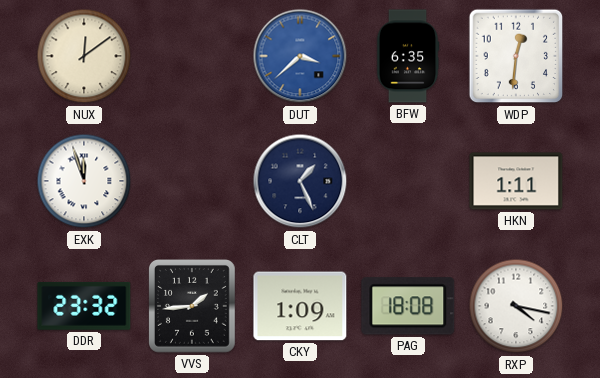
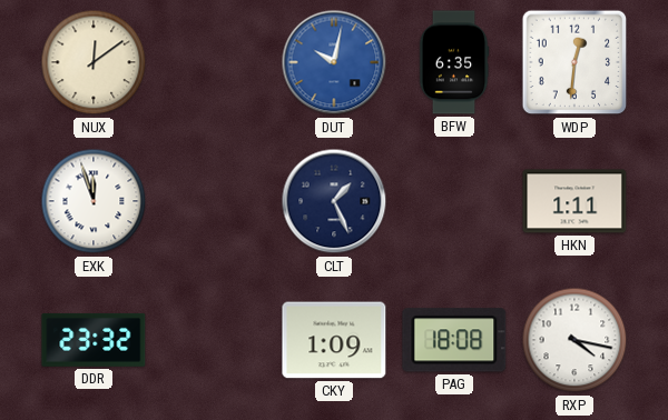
DUT: 3:38 -> 10:02
VVS: 1:44 -> none
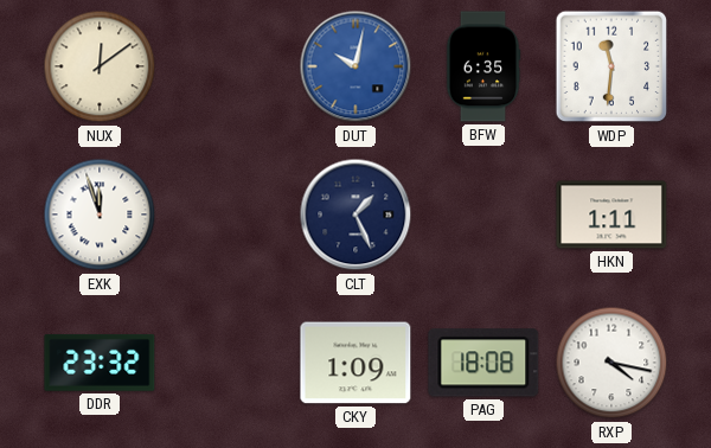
WDP: 12:31 -> 11:31
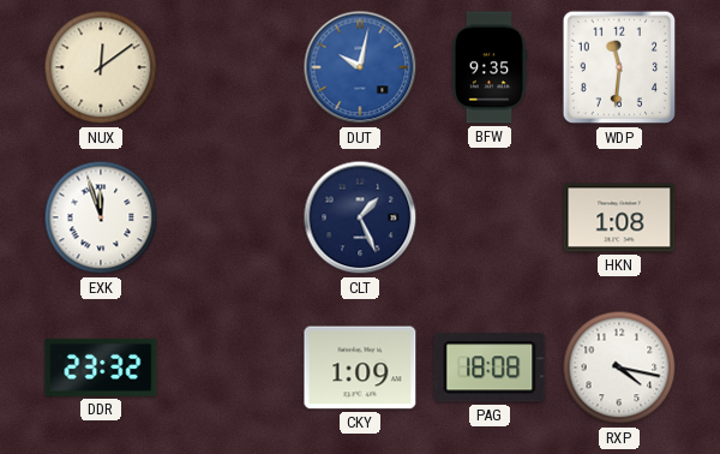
BFW: 6:35 -> 9:35
HKN: 1:11 -> 1:08
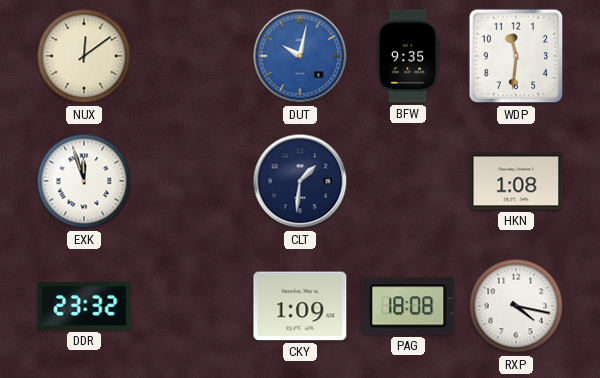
CLT: 1:26 -> 1:31
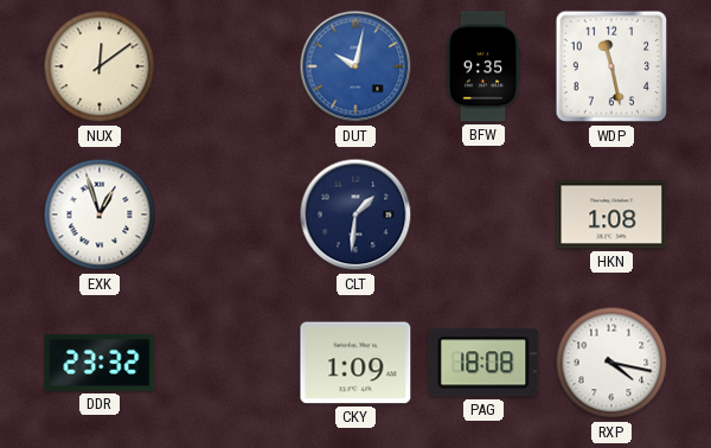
WDP: 11:31 -> 11:28
EXK: 11:57 -> 12:57
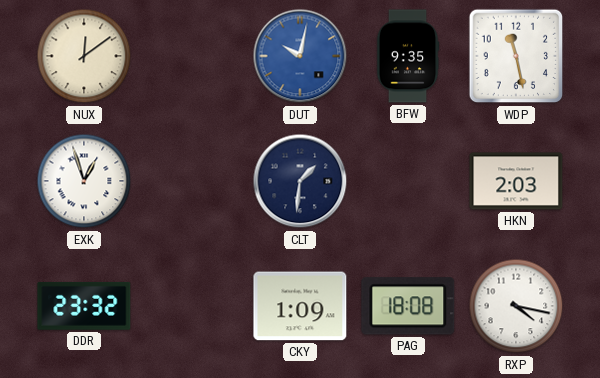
HKN: 1:08 -> 2:03
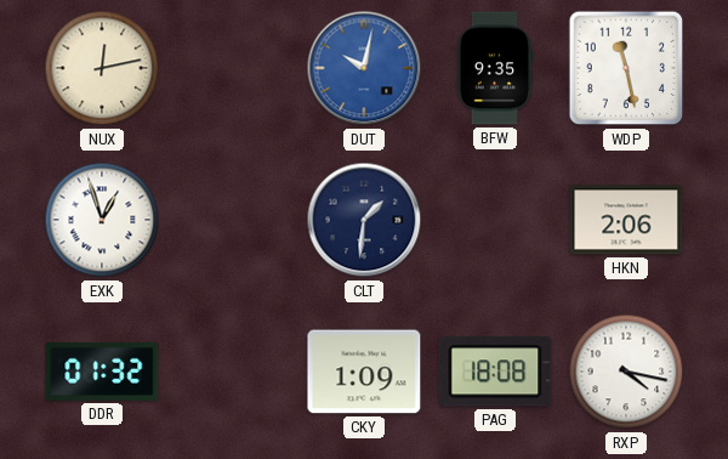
NUX: 12:09 -> 12:13
HKN: 2:03 -> 2:06
DDR: 23:32 -> 01:32
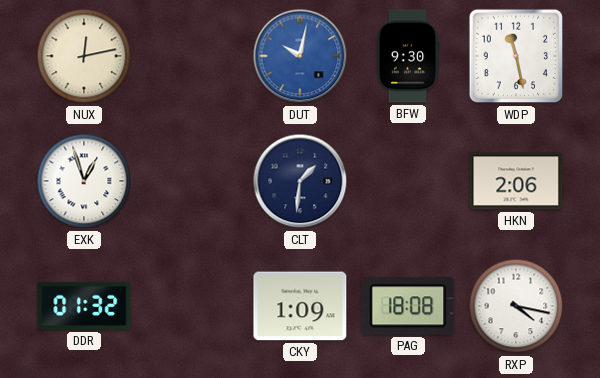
BFW: 9:35 -> 9:30
